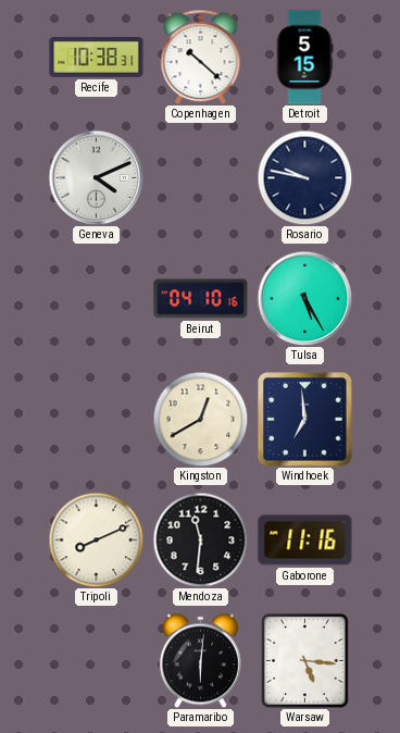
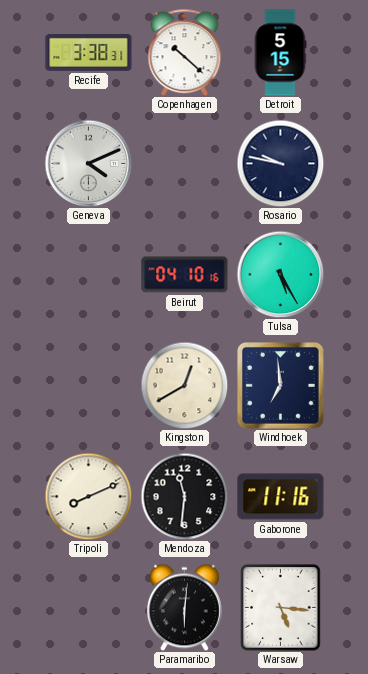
Recife: 10:38 -> 3:38
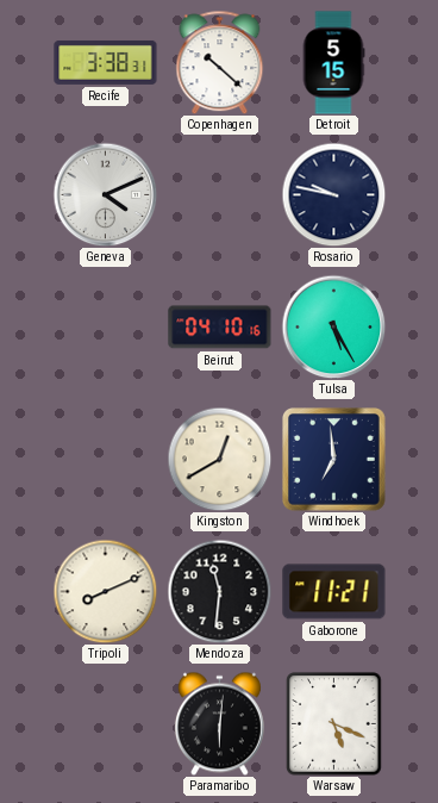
Gaborone: 11:16 -> 11:21
Warsaw: 5:16 -> 5:19
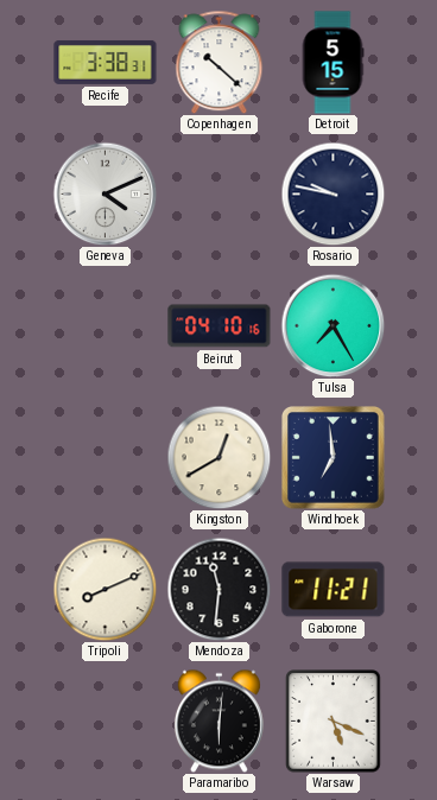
Tulsa: 5:25 -> 7:25
